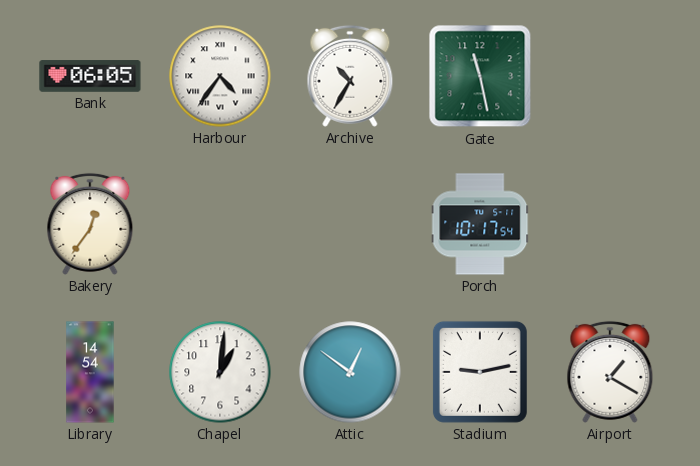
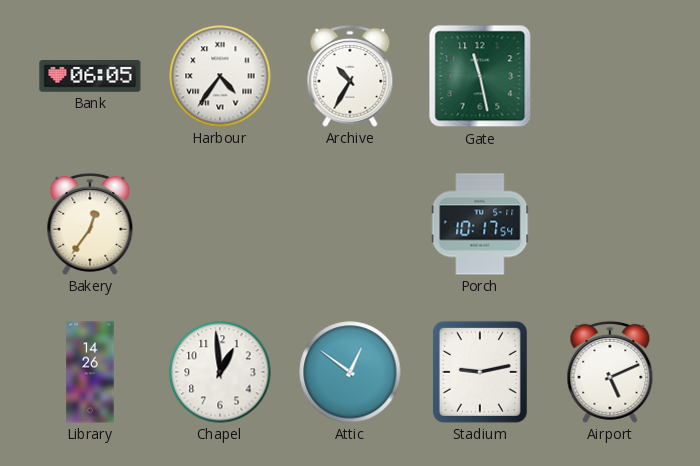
Library: 14:54 -> 14:26
Chapel: 1:01 -> 12:59
Airport: 1:20 -> 5:11
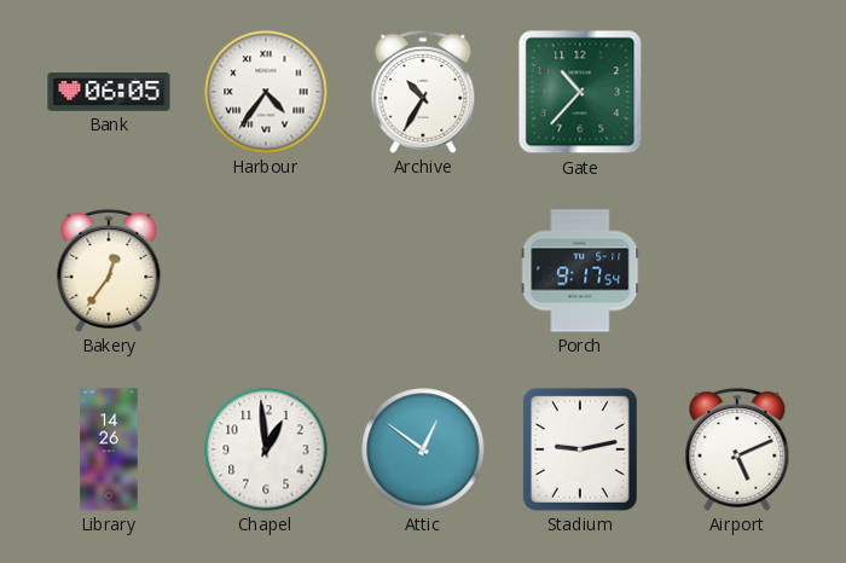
Gate: 11:28 -> 10:37
Porch: 10:17 -> 9:17
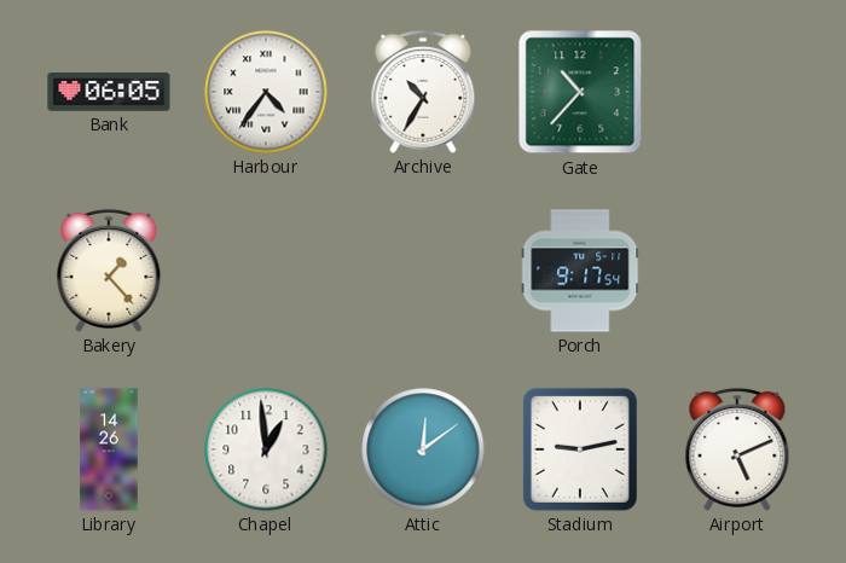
Bakery: 12:36 -> 1:23
Attic: 12:51 -> 12:09
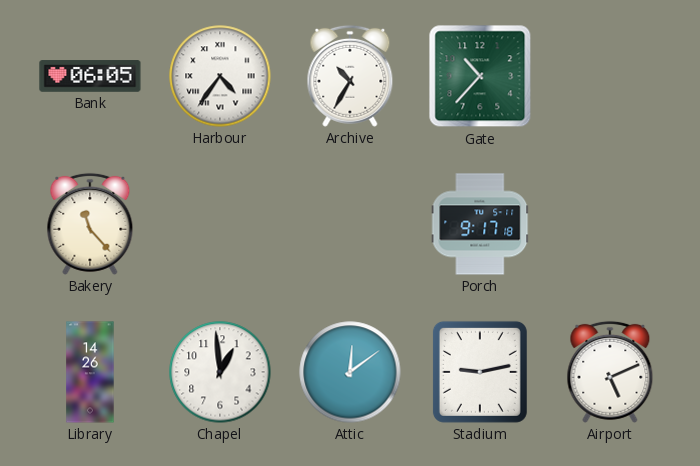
Bakery: 1:23 -> 11:23
Porch: 9:17:54 -> 9:17:18
